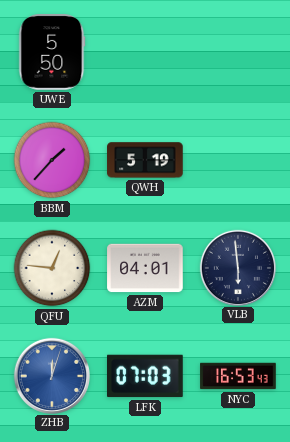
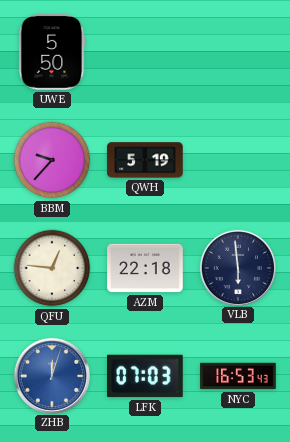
BBM: 1:37 -> 9:37
AZM: 04:01 -> 22:18
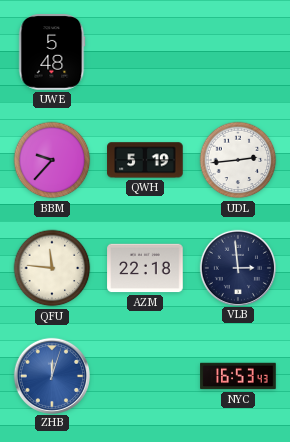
UWE: 5:50 -> 5:48
UDL: none -> 2:44
QFU: 12:46 -> 11:46
VLB: 5:59 -> 2:59
LFK: 07:03 -> none
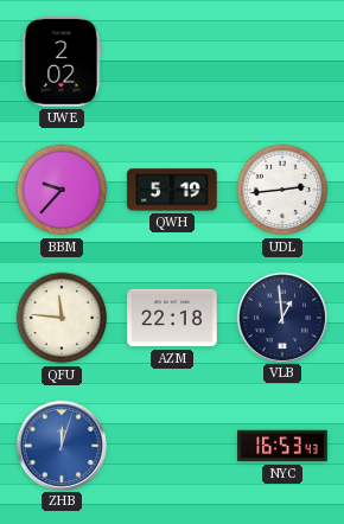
UWE: 5:48 -> 2:02
VLB: 2:59 -> 12:59
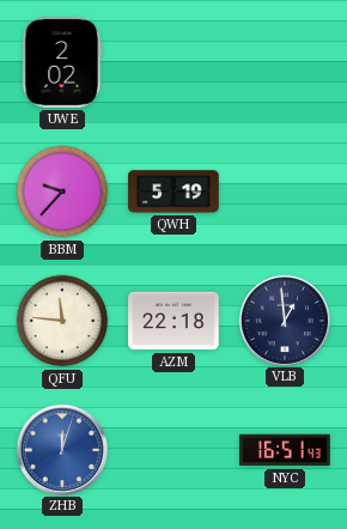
UDL: 2:44 -> none
NYC: 16:53 -> 16:51
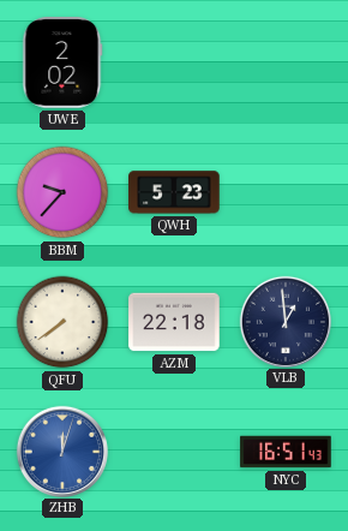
QWH: 5:19 -> 5:23
QFU: 11:46 -> 7:39
